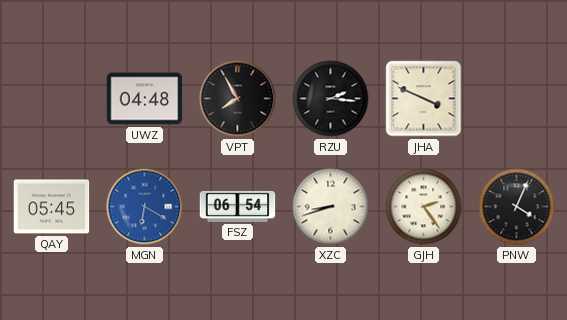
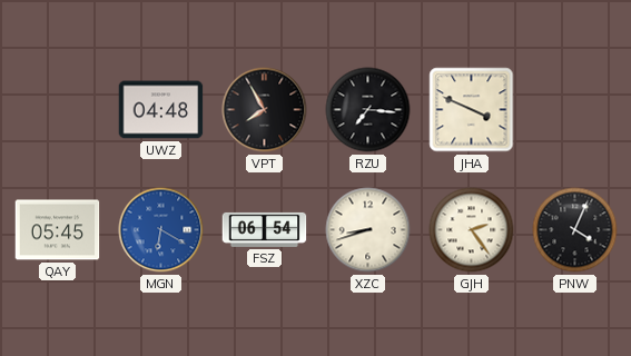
RZU: 2:16 -> 7:16
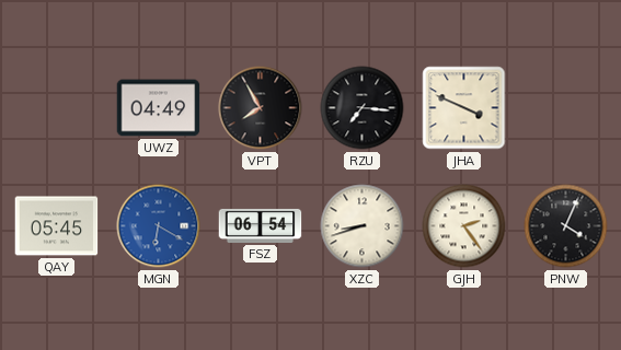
UWZ: 04:48 -> 04:49
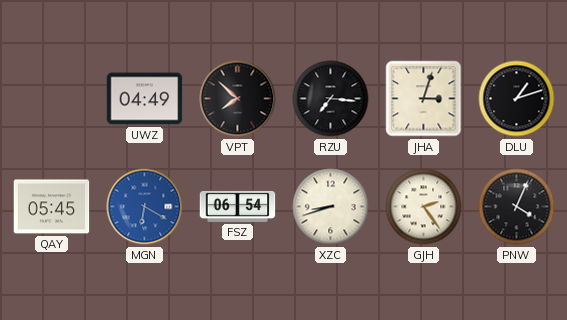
VPT: 7:55 -> 7:52
JHA: 3:49 -> 3:03
DLU: none -> 1:12
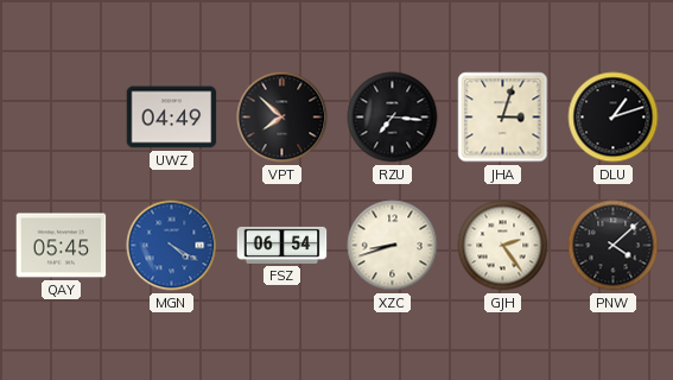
MGN: 6:20 -> 4:20
PNW: 4:04 -> 4:08
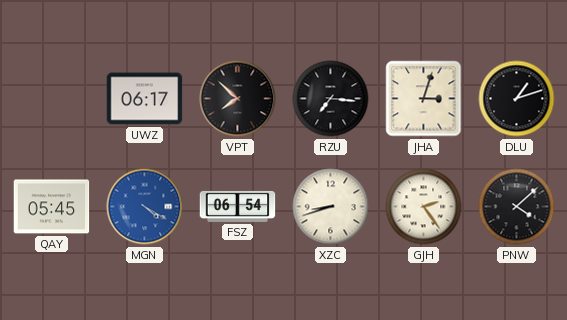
UWZ: 04:49 -> 06:17
